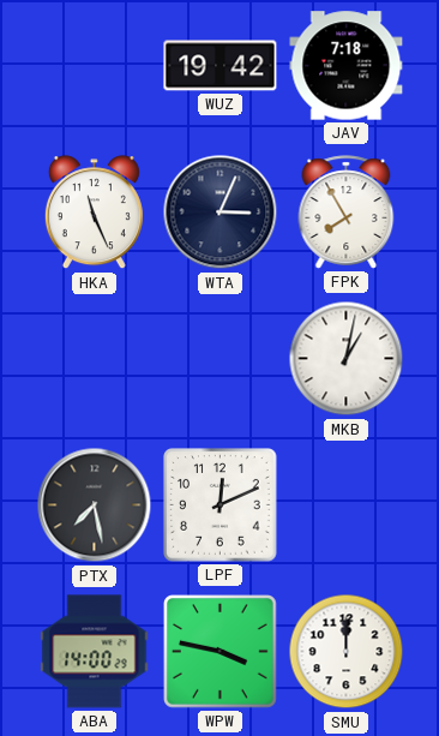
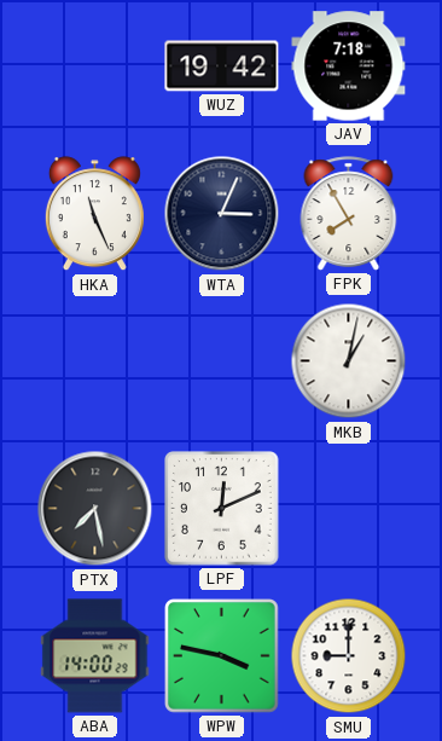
SMU: 12:00 -> 9:00
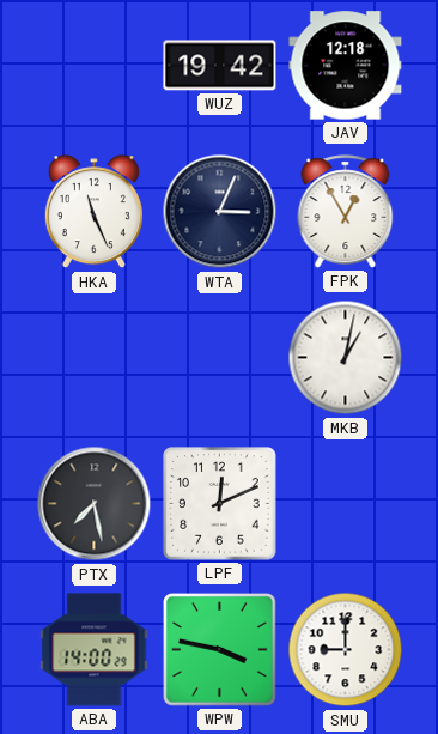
JAV: 7:18 -> 12:18
FPK: 7:55 -> 12:55
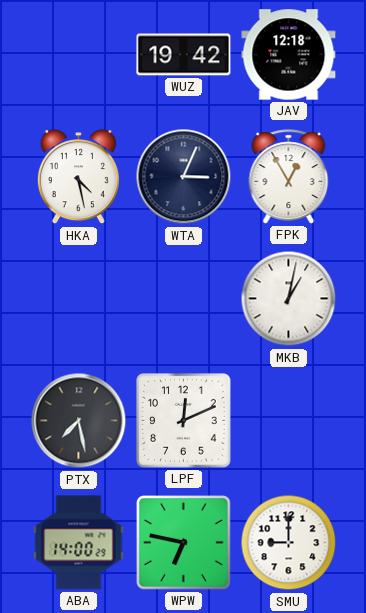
HKA: 11:26 -> 4:28
WPW: 3:47 -> 6:47
